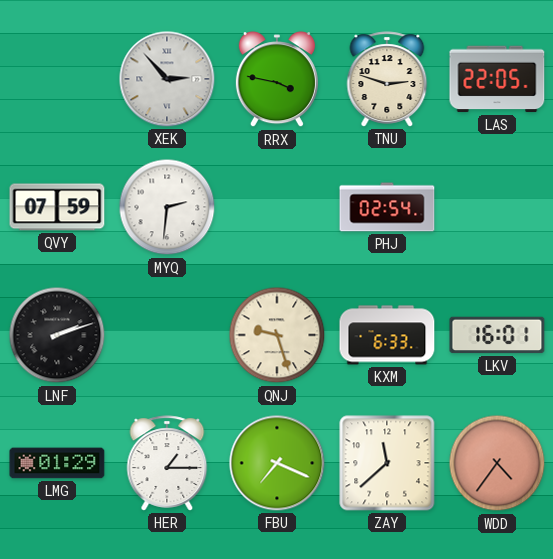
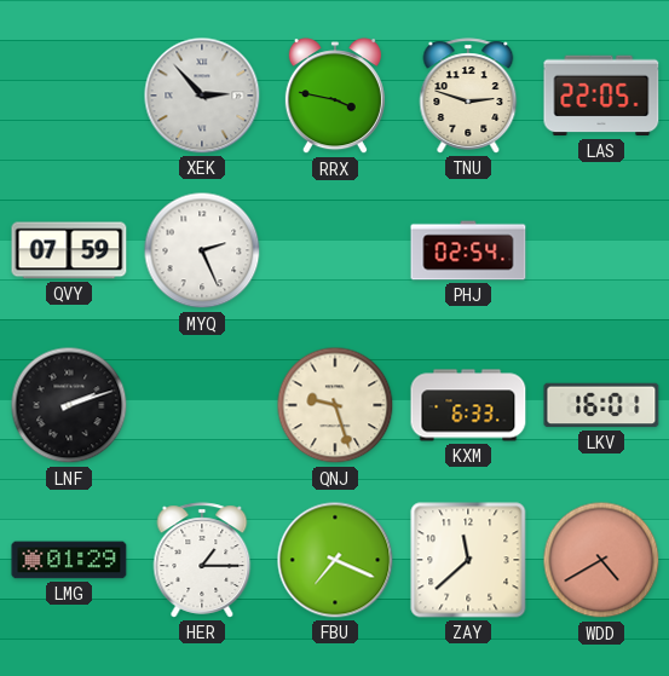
MYQ: 2:31 -> 2:26
WDD: 4:36 -> 4:40
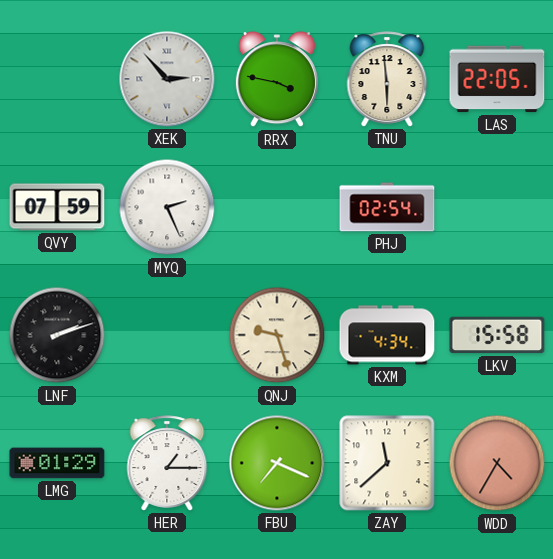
TNU: 2:48 -> 5:59
KXM: 6:33 -> 4:34
LKV: 16:01 -> 15:58
WDD: 4:40 -> 4:35
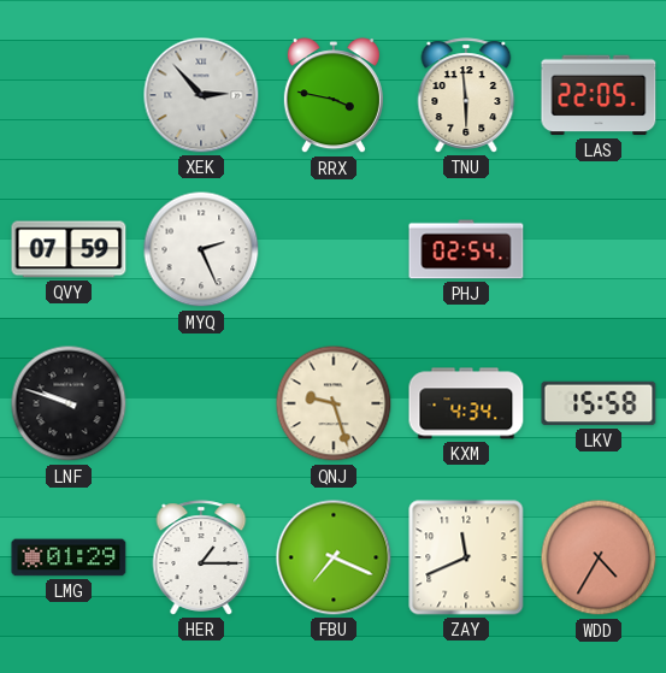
LNF: 2:12 -> 9:48
ZAY: 11:38 -> 11:41
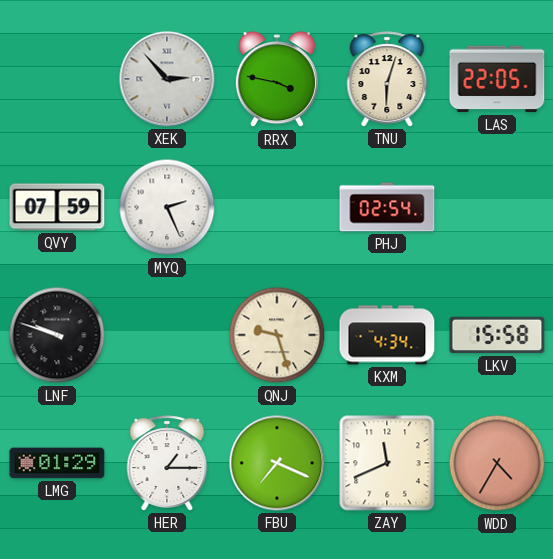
TNU: 5:59 -> 6:03
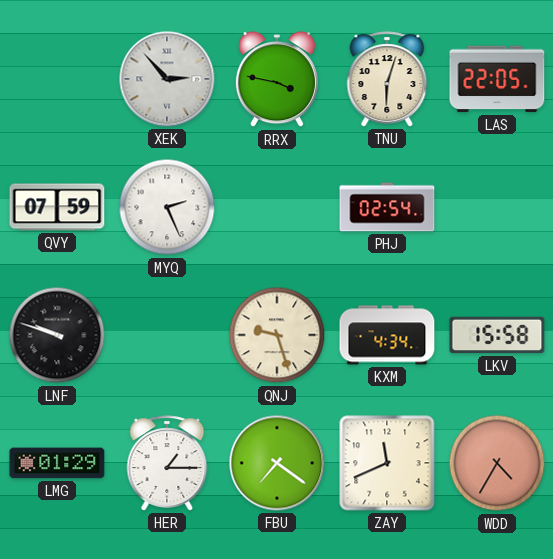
FBU: 7:19 -> 7:21
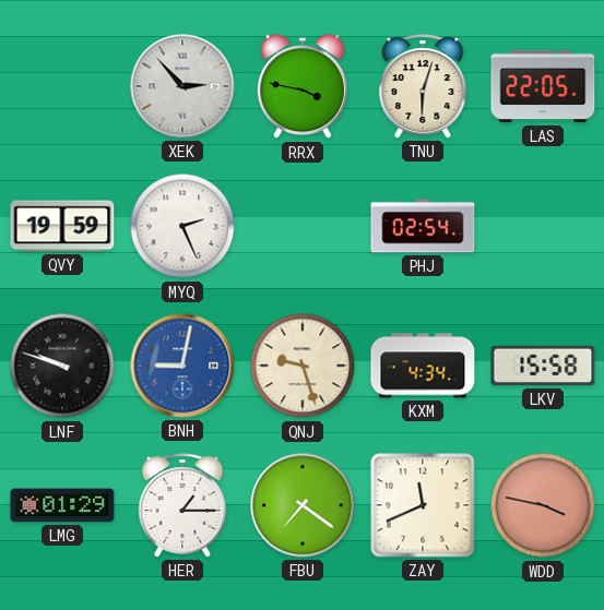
QVY: 07:59 -> 19:59
BNH: none -> 9:02
WDD: 4:35 -> 3:47
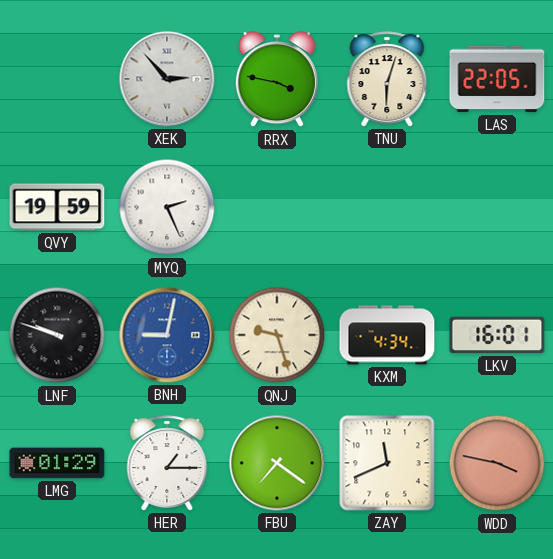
PHJ: 02:54 -> none
LKV: 15:58 -> 16:01
